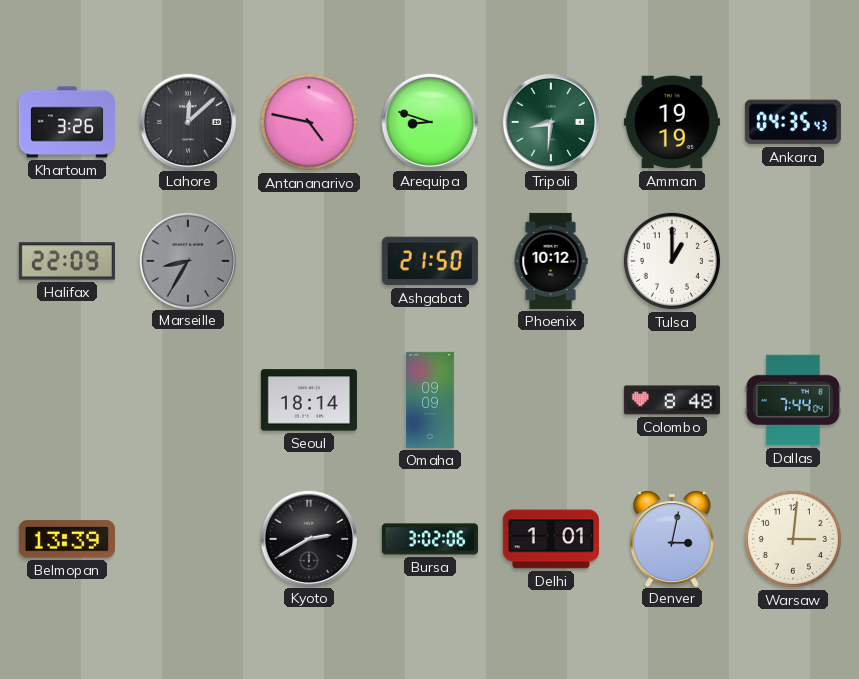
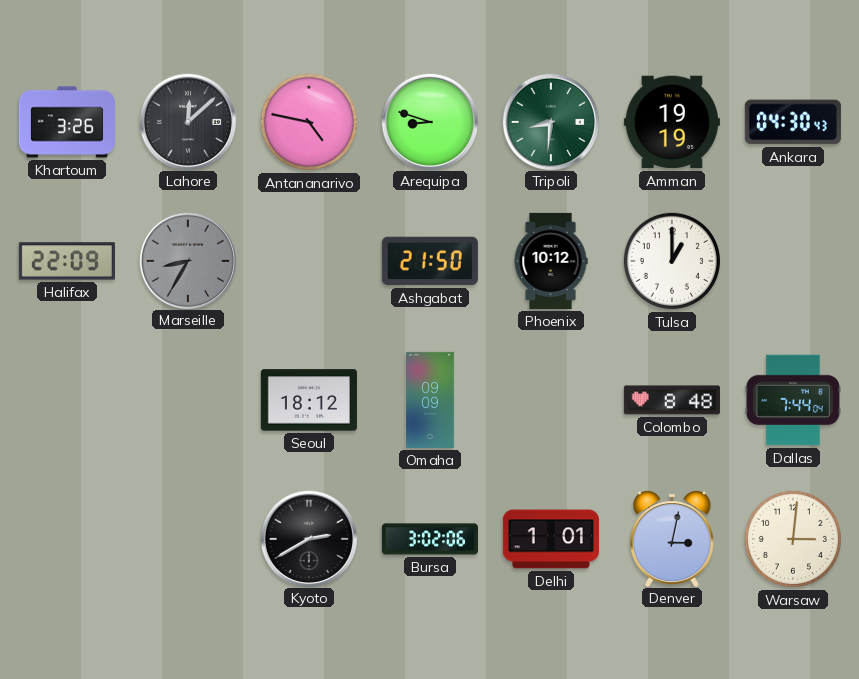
Ankara: 04:35 -> 04:30
Seoul: 18:14 -> 18:12
Belmopan: 13:39 -> none
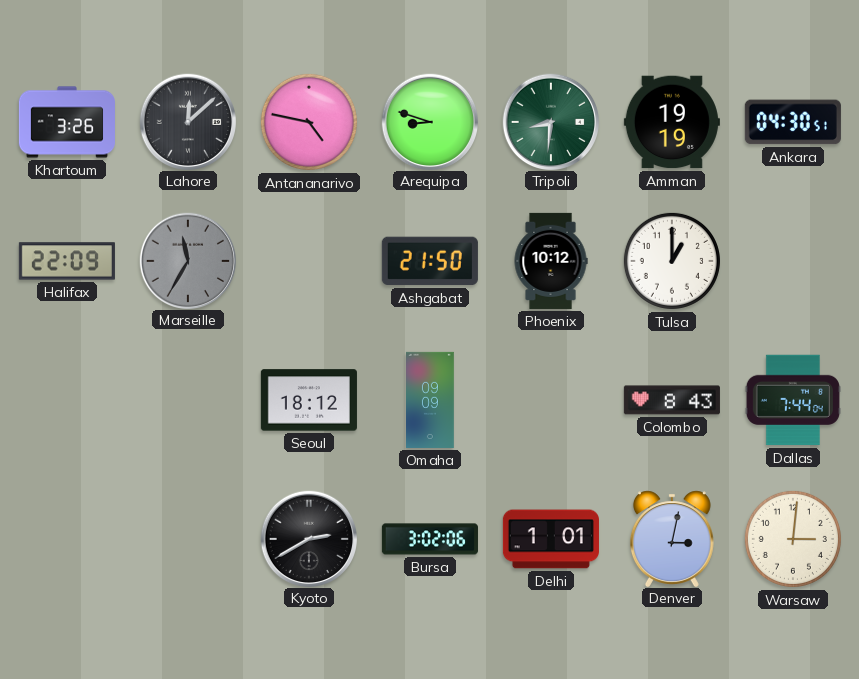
Ankara: 04:30:43 -> 04:30:51
Marseille: 8:35 -> 11:35
Colombo: 8:48 -> 8:43
